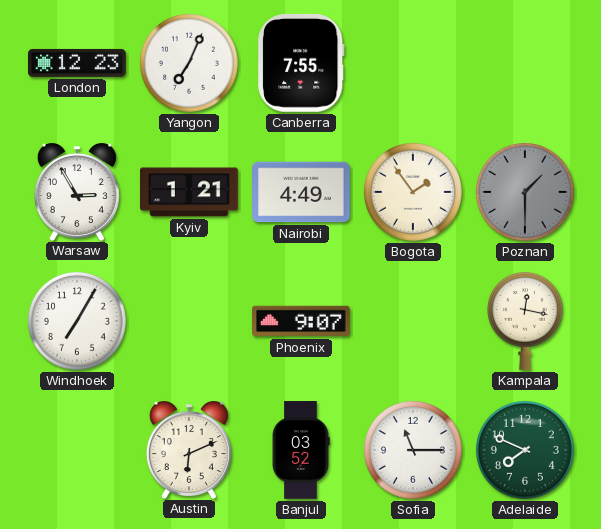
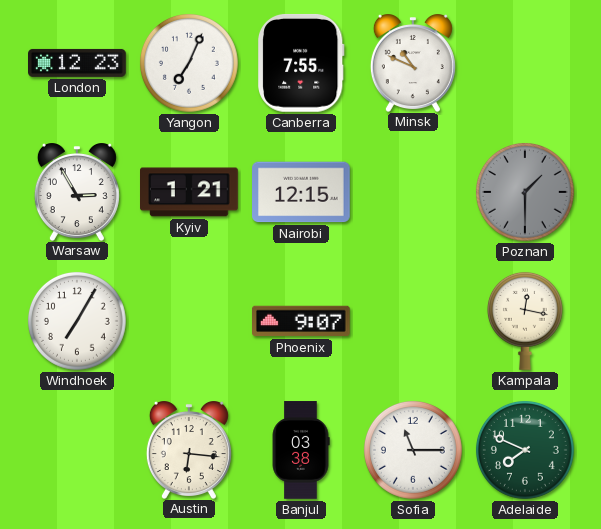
Minsk: none -> 10:49
Nairobi: 4:49 -> 12:15
Bogota: 1:54 -> none
Austin: 6:11 -> 6:16
Banjul: 03:52 -> 03:38
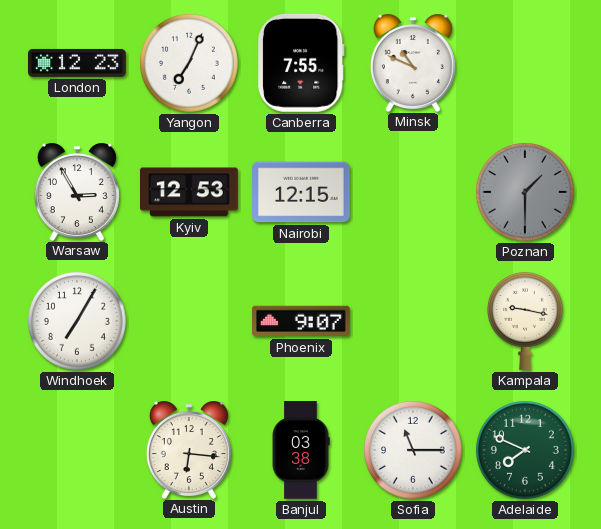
Kyiv: 1:21 -> 12:53
Kampala: 12:17 -> 9:17
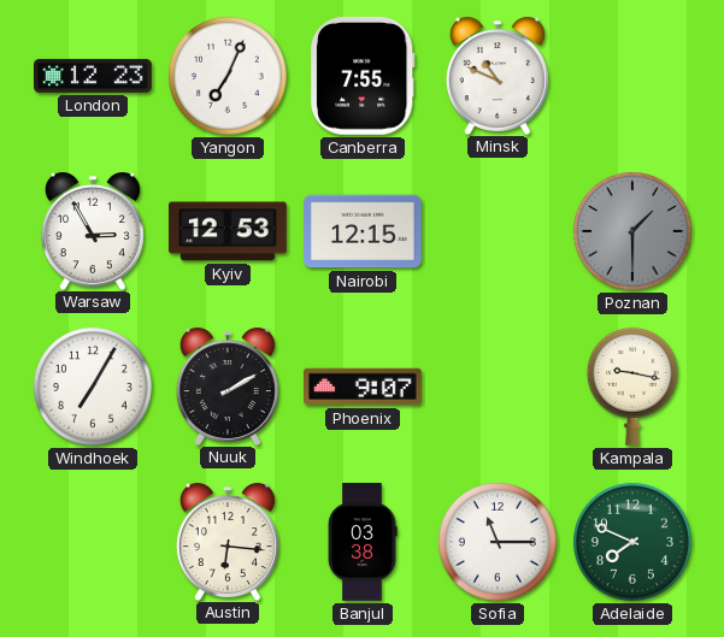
Nuuk: none -> 2:10
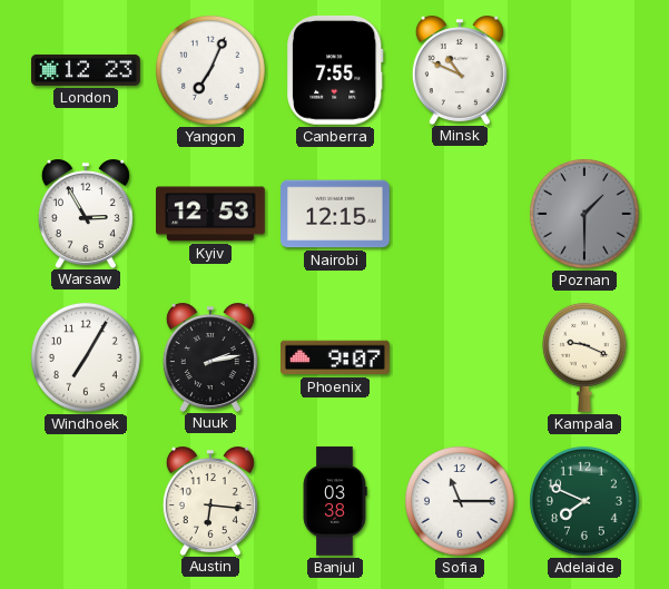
Nuuk: 2:10 -> 2:13
Kampala: 9:17 -> 9:19
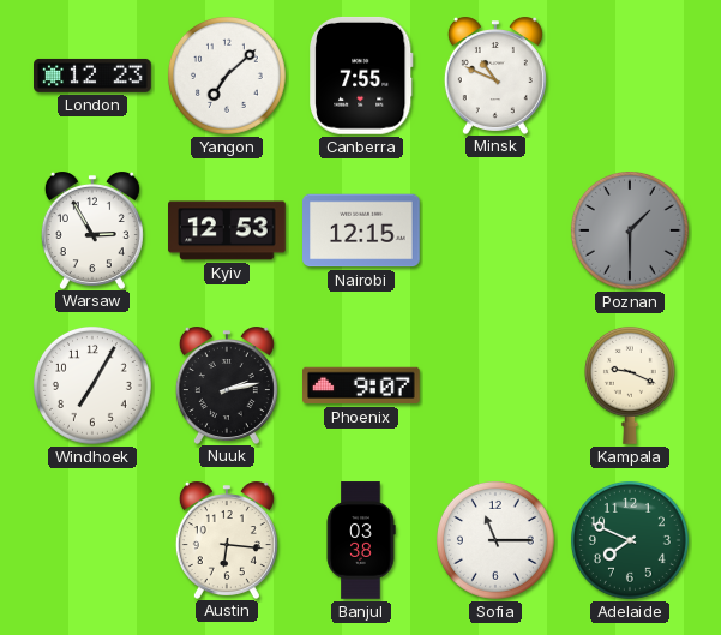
Yangon: 7:04 -> 7:08
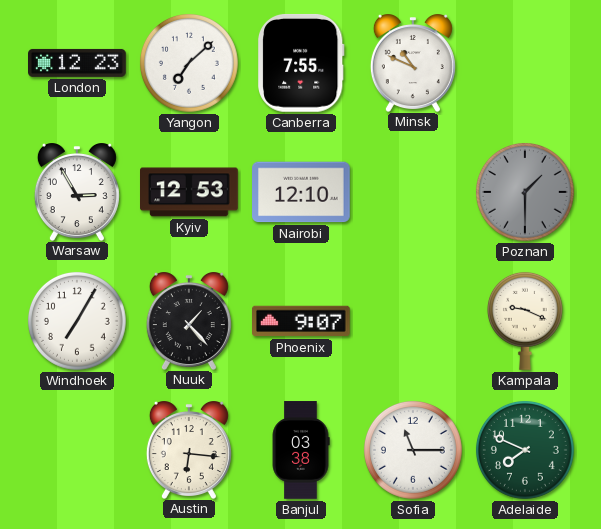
Nairobi: 12:15 -> 12:10
Nuuk: 2:13 -> 1:23
